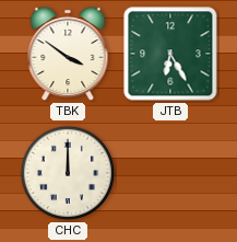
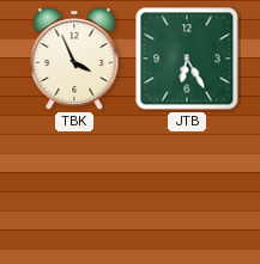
TBK: 3:51 -> 3:56
CHC: 12:00 -> none
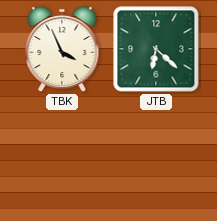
JTB: 6:25 -> 6:22
